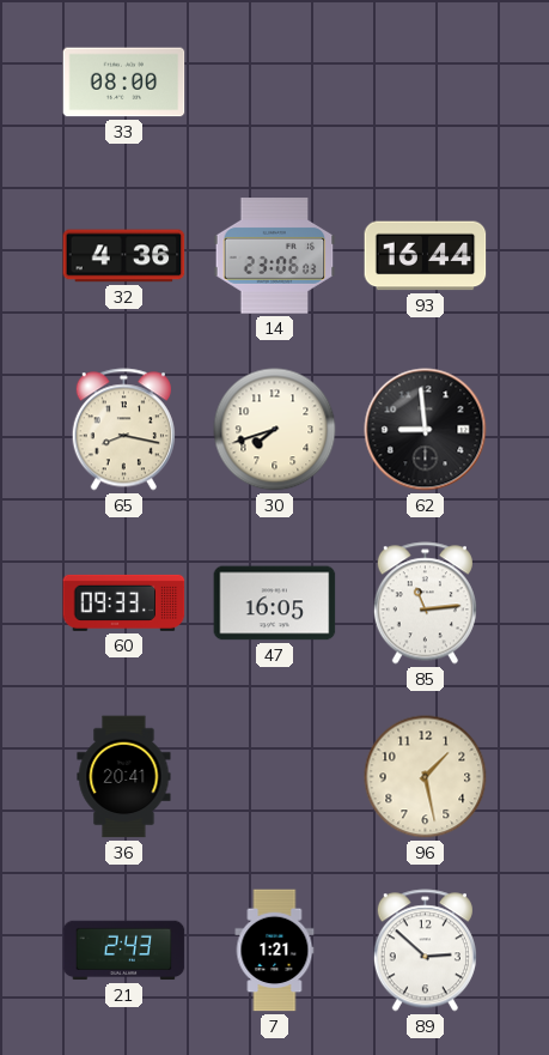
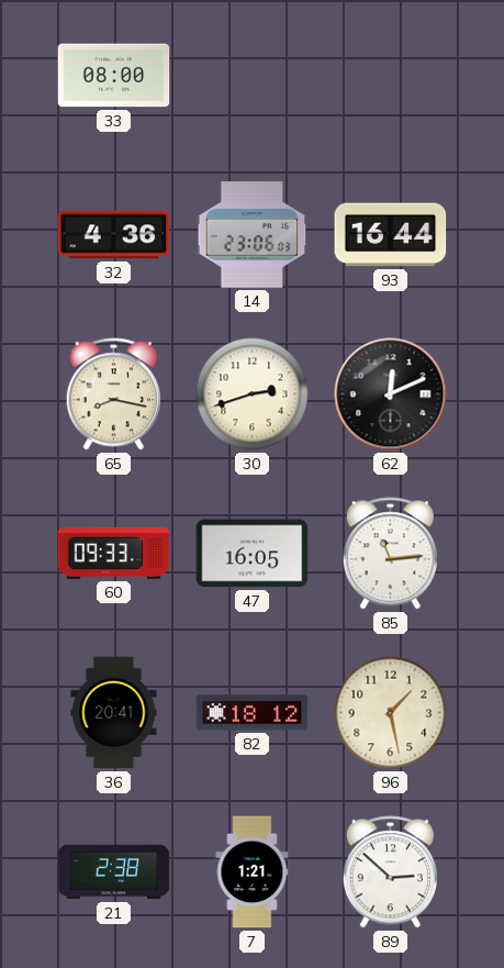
30: 7:42 -> 2:42
62: 8:59 -> 12:11
82: none -> 18:12
21: 2:43 -> 2:38
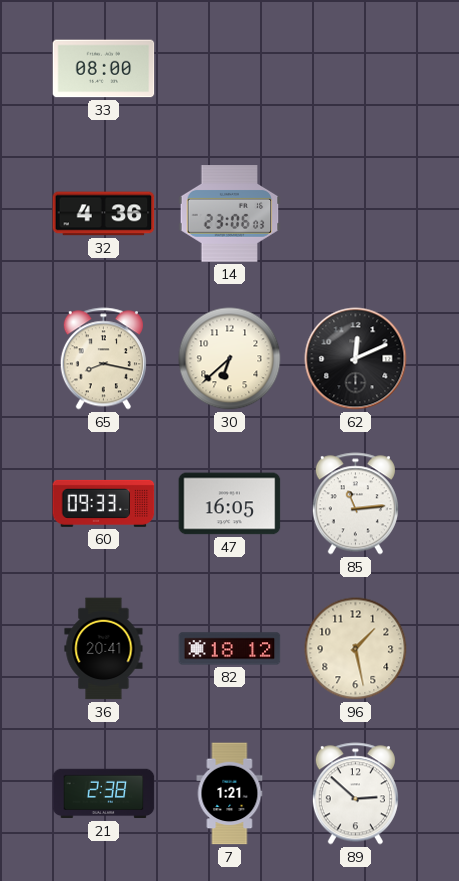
93: 16:44 -> none
30: 2:42 -> 6:38
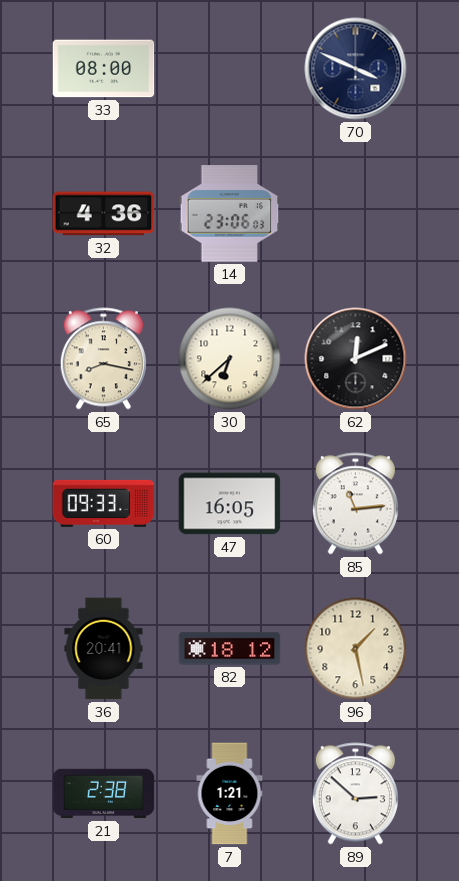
70: none -> 3:49
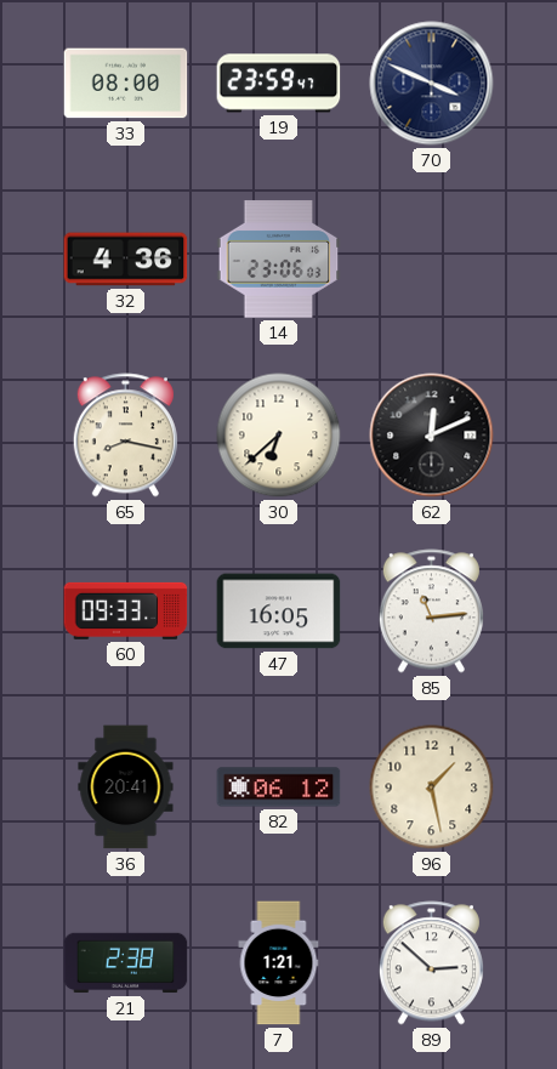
19: none -> 23:59
82: 18:12 -> 06:12
